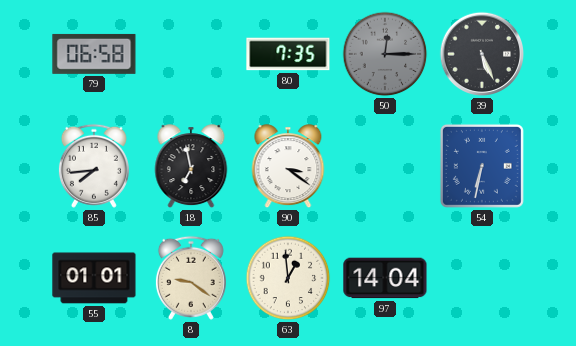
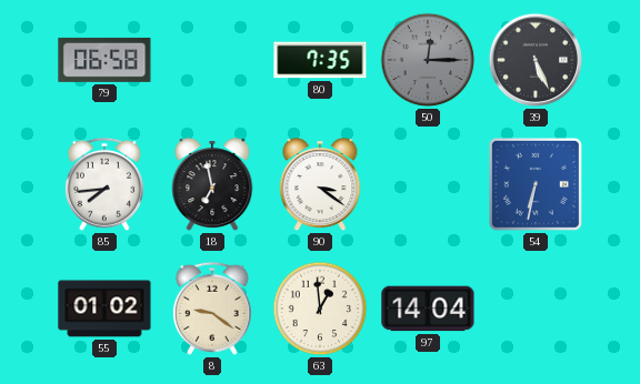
55: 01:01 -> 01:02
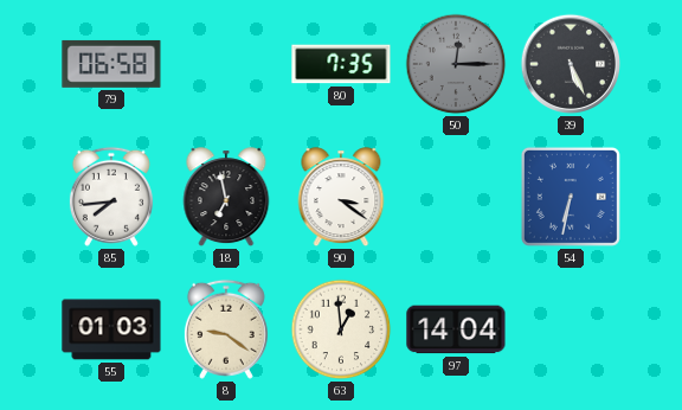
55: 01:02 -> 01:03
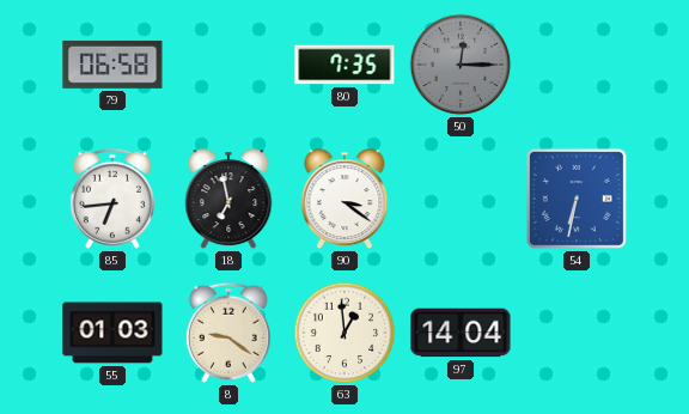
39: 5:26 -> none
85: 7:44 -> 6:44
